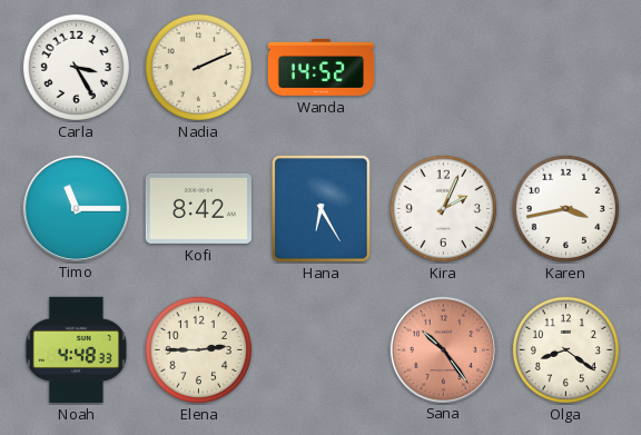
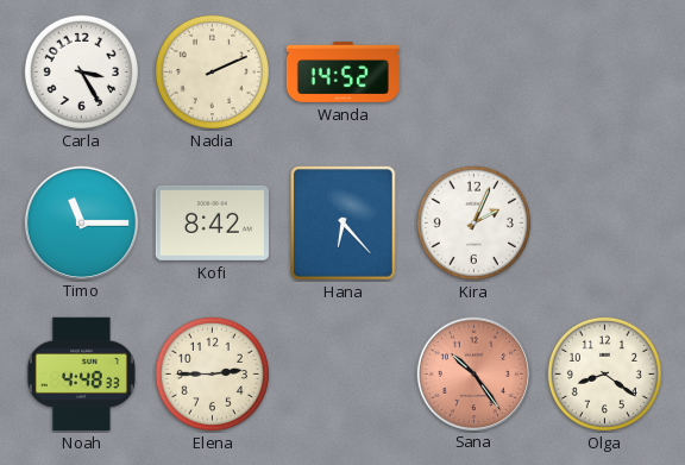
Hana: 6:25 -> 6:23
Karen: 3:43 -> none
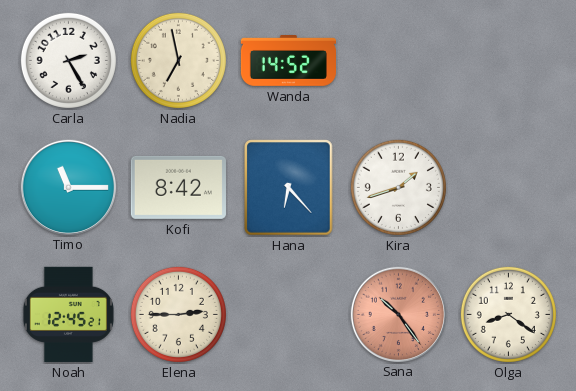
Carla: 3:25 -> 2:25
Nadia: 2:11 -> 6:58
Kira: 2:04 -> 1:42
Noah: 4:48 -> 12:45
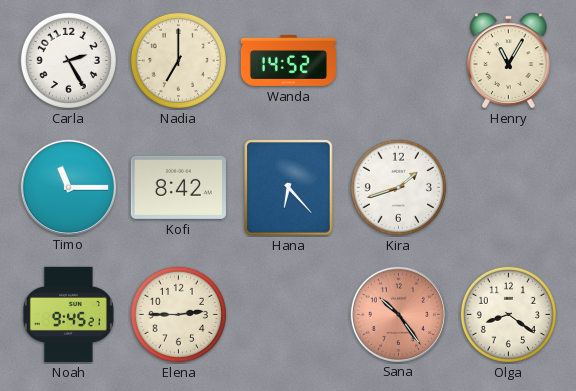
Nadia: 6:58 -> 7:00
Henry: none -> 11:05
Noah: 12:45 -> 9:45
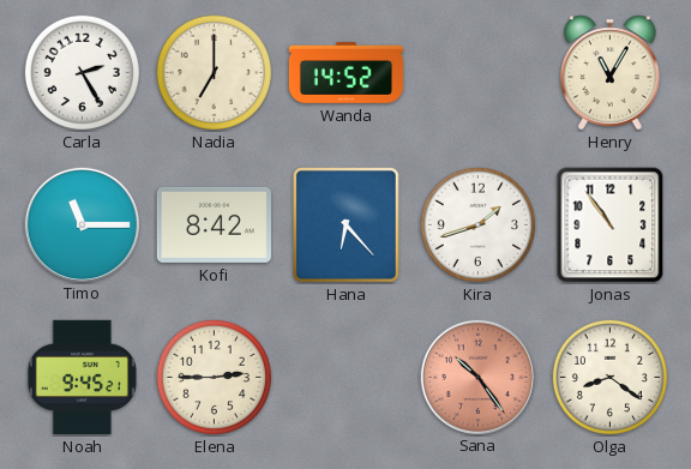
Jonas: none -> 10:54
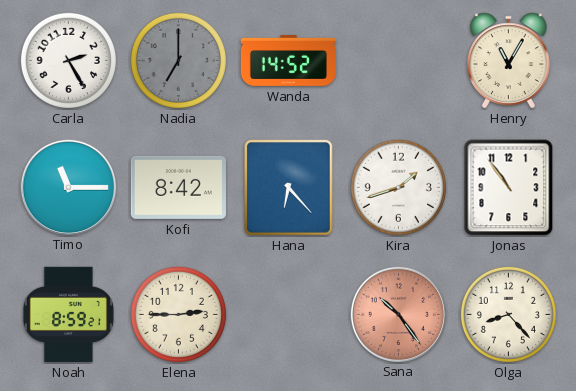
Nadia dial: cream -> grey
Noah: 9:45 -> 8:59
Olga: 8:21 -> 8:23
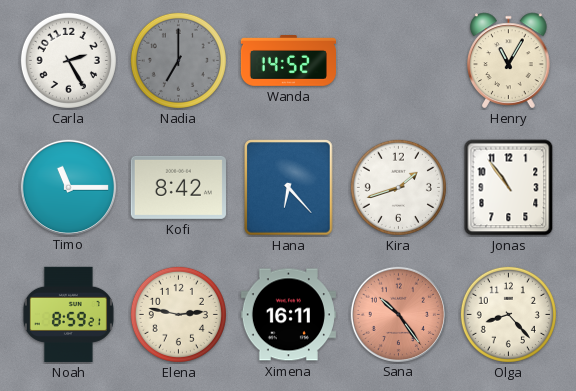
Elena: 2:45 -> 2:47
Ximena: none -> 16:11
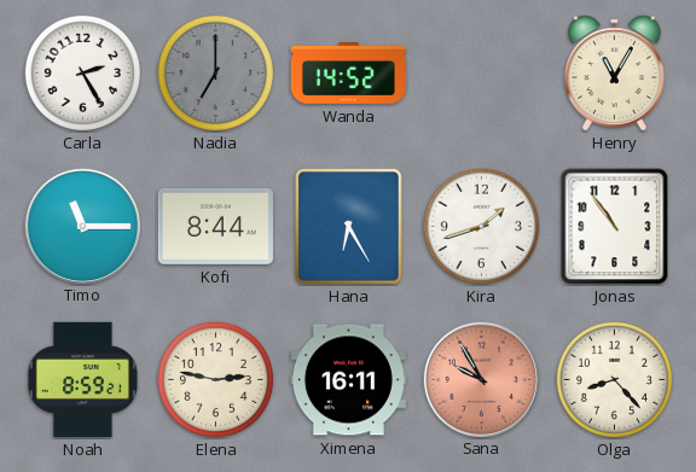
Kofi: 8:42 -> 8:44
Hana: 6:23 -> 6:25
Sana: 10:24 -> 9:55
